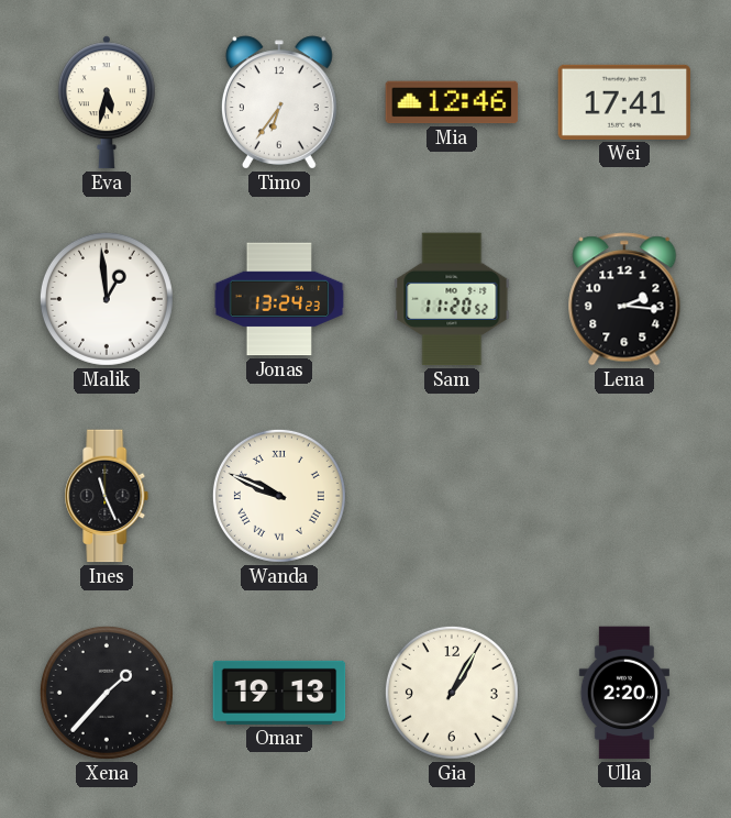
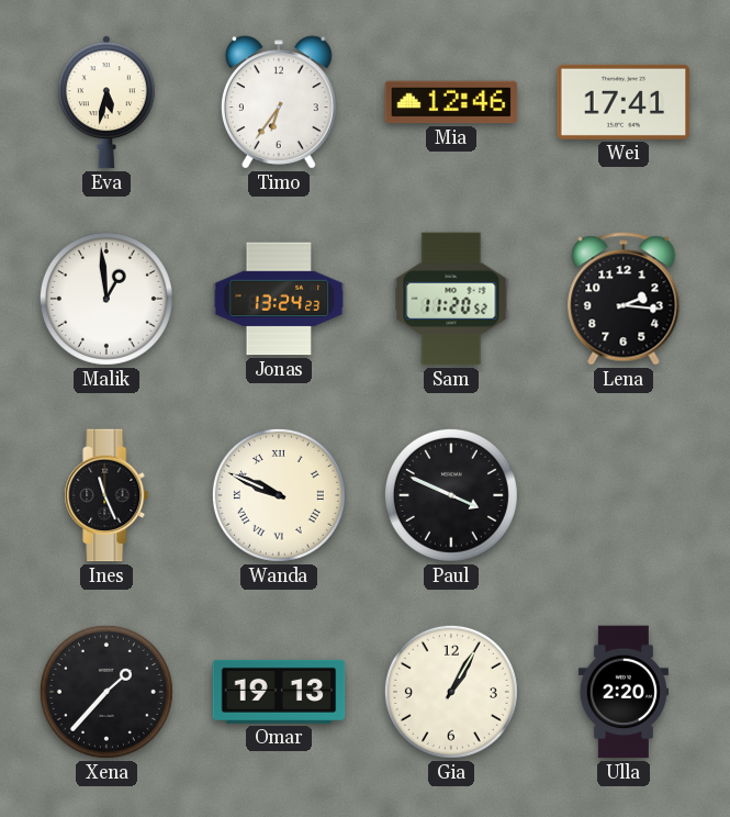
Paul: none -> 3:49
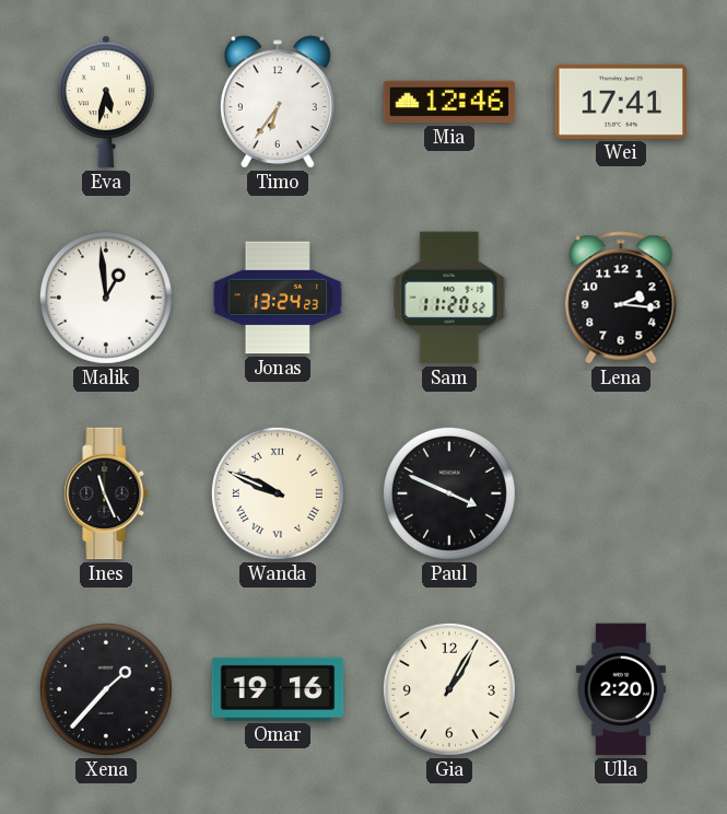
Omar: 19:13 -> 19:16
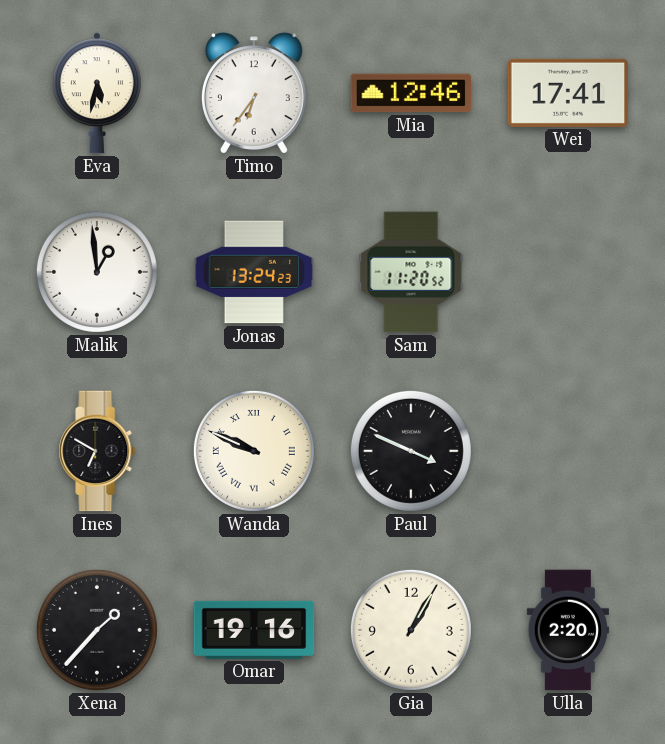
Lena: 2:16 -> none
Ines: 11:26 -> 6:50
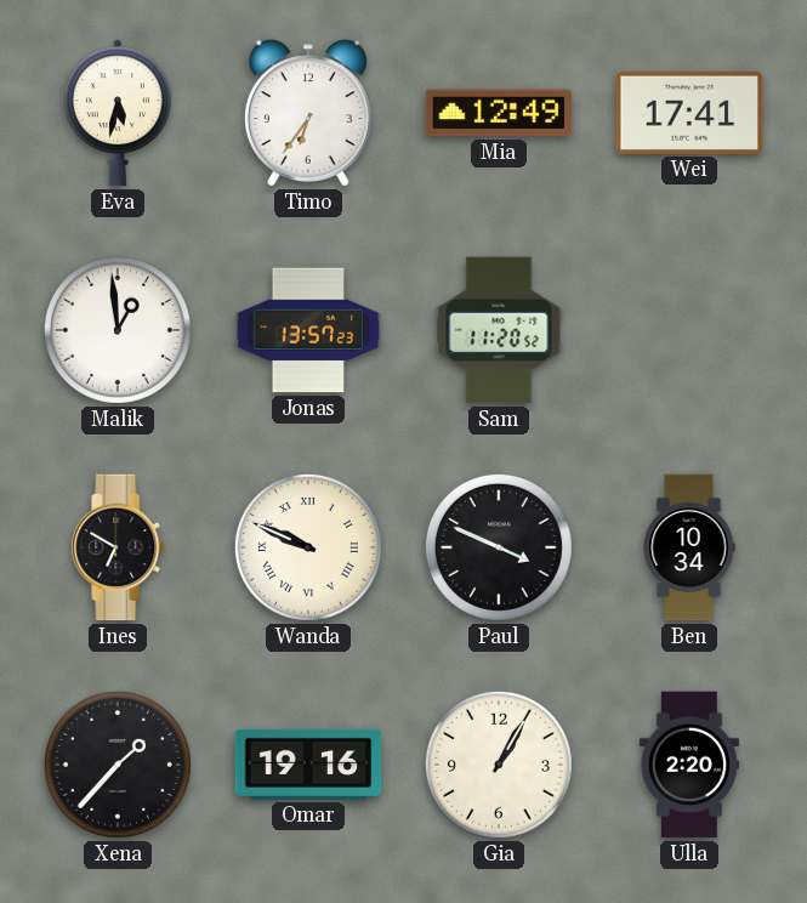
Mia: 12:46 -> 12:49
Jonas: 13:24 -> 13:57
Ben: none -> 10:34
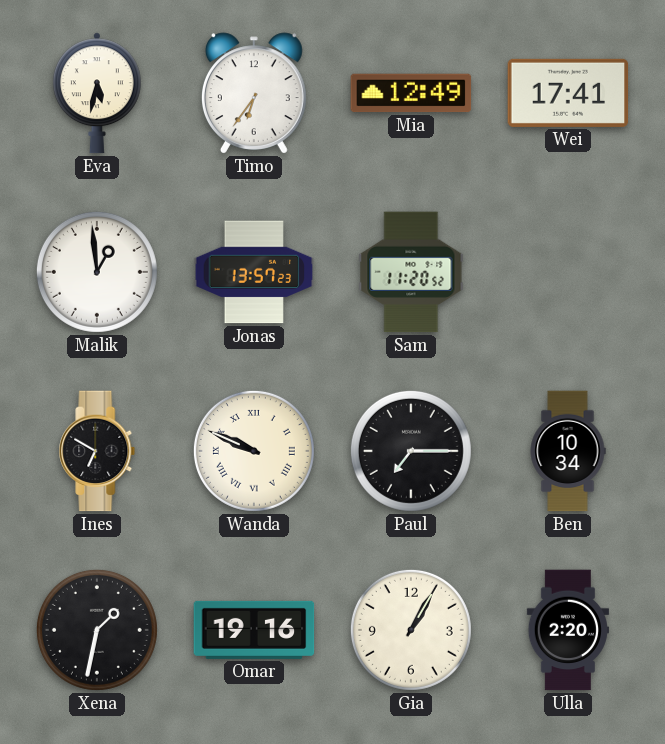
Paul: 3:49 -> 7:15
Xena: 1:37 -> 1:32
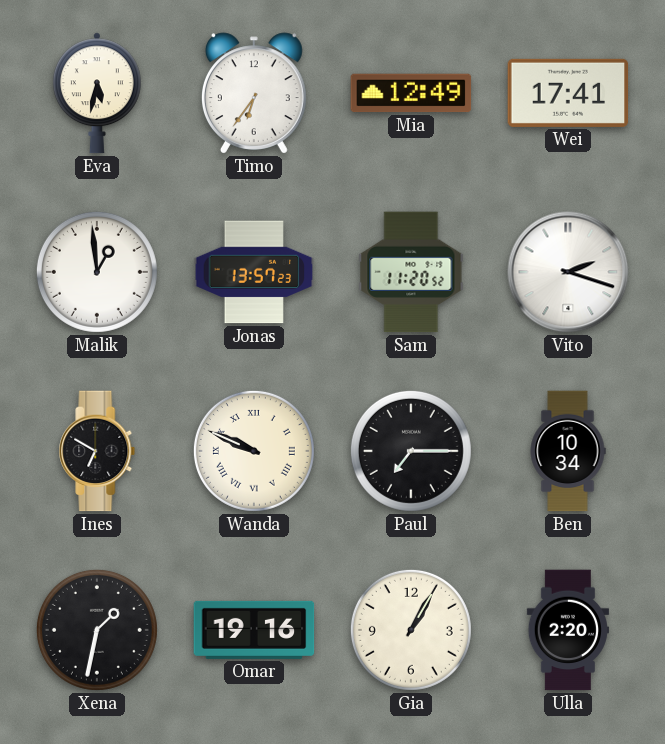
Vito: none -> 2:18
